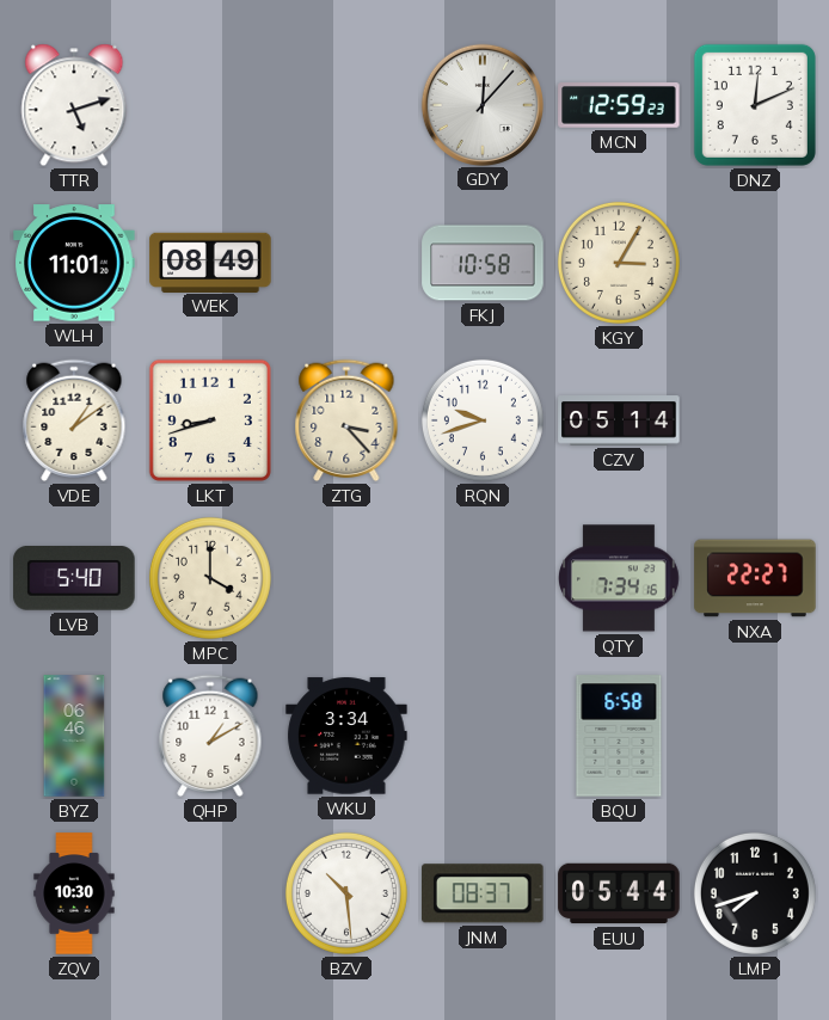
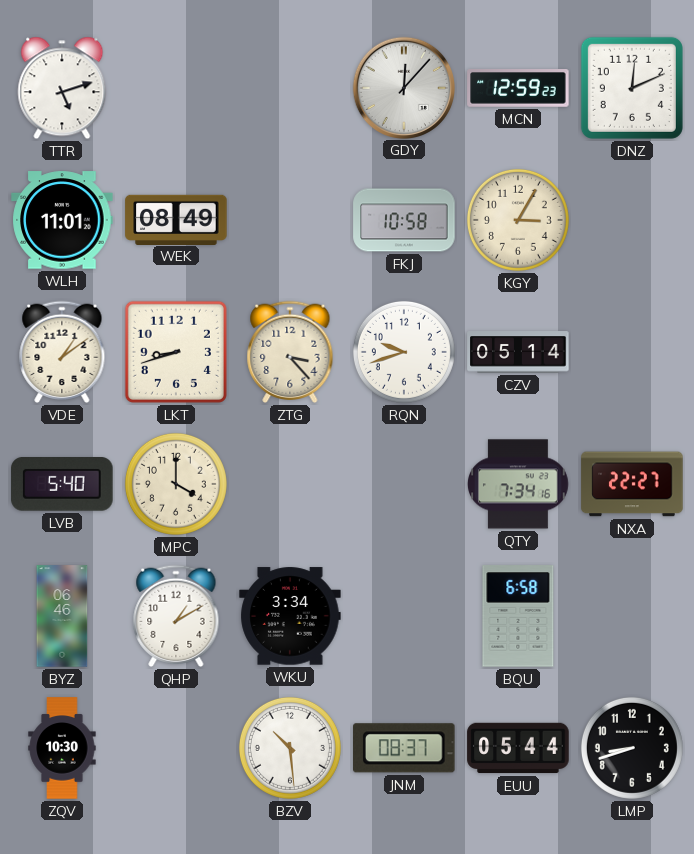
LMP: 7:42 -> 8:42
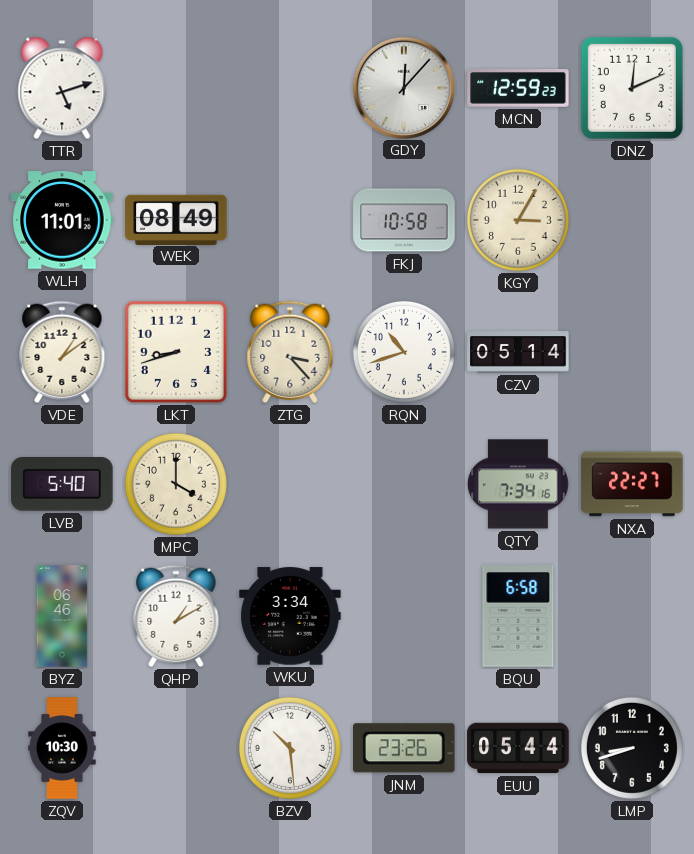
RQN: 9:42 -> 10:42
JNM: 08:37 -> 23:26
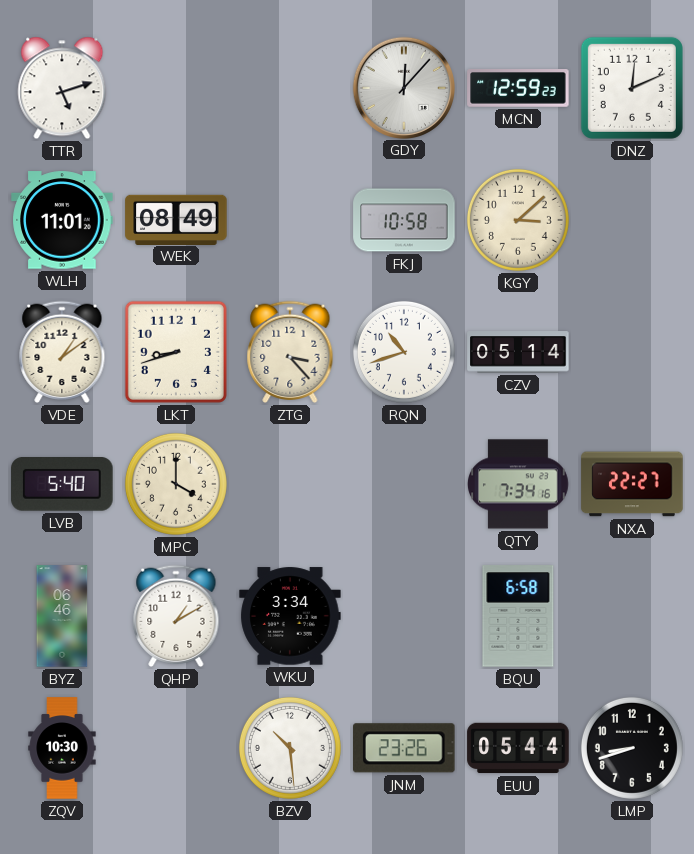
KGY: 3:05 -> 3:08
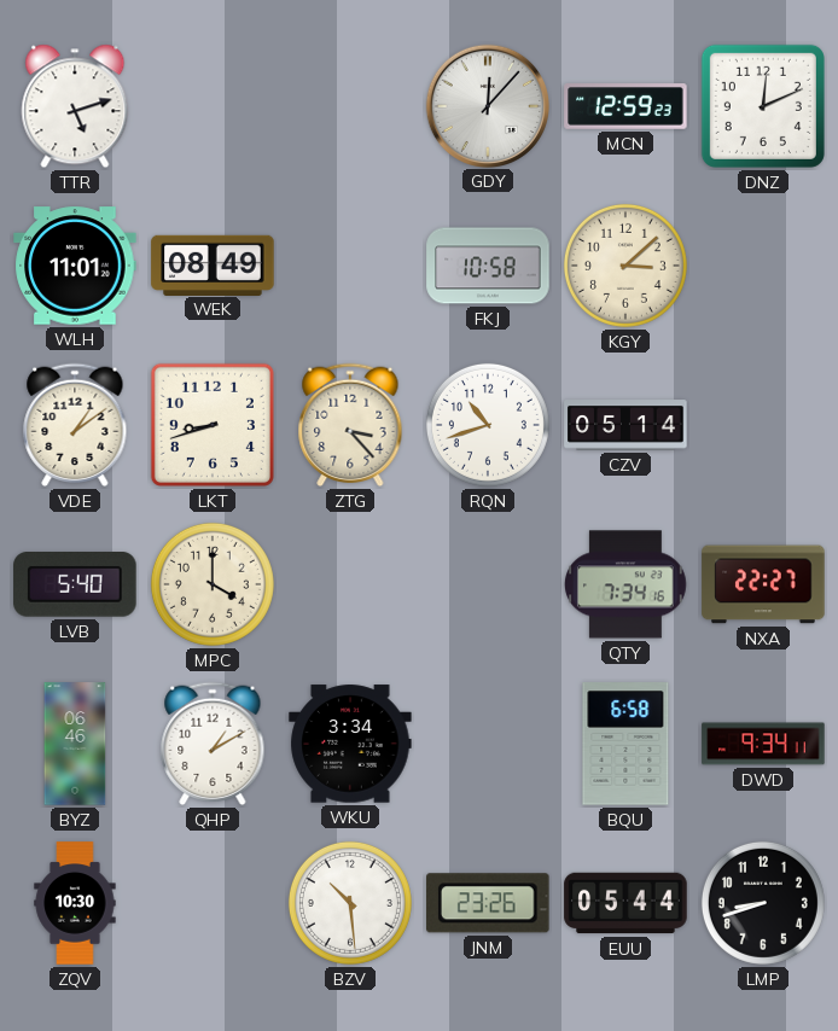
DWD: none -> 9:34
